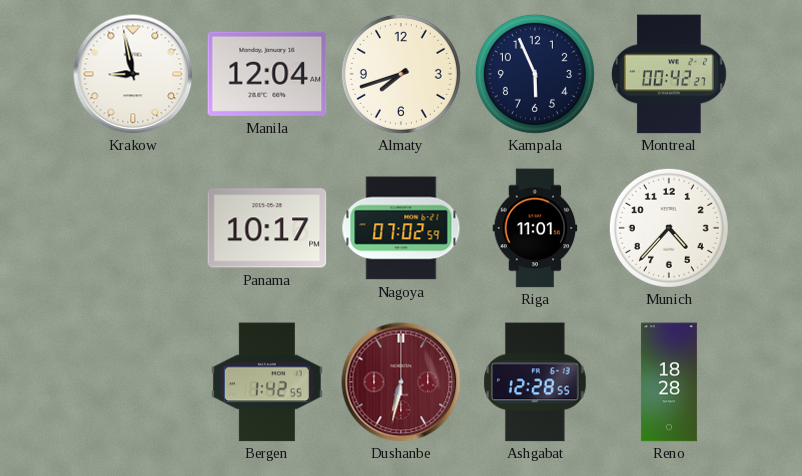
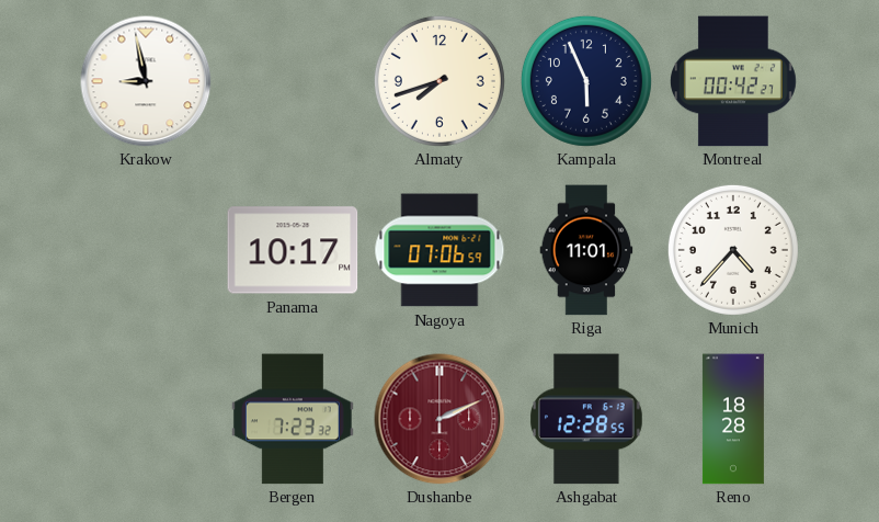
Manila: 12:04 -> none
Nagoya: 07:02 -> 07:06
Bergen: 1:42 -> 7:23
Dushanbe: 6:32 -> 2:11
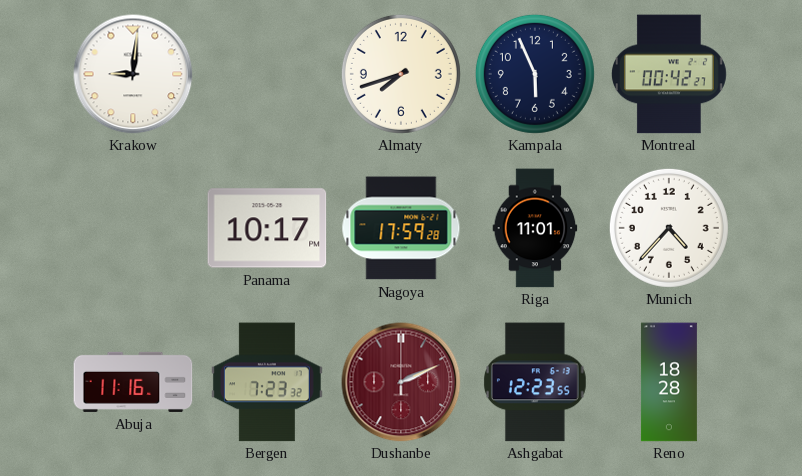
Krakow: 8:58 -> 9:01
Nagoya: 07:06 -> 17:59
Abuja: none -> 11:16
Ashgabat: 12:28 -> 12:23
